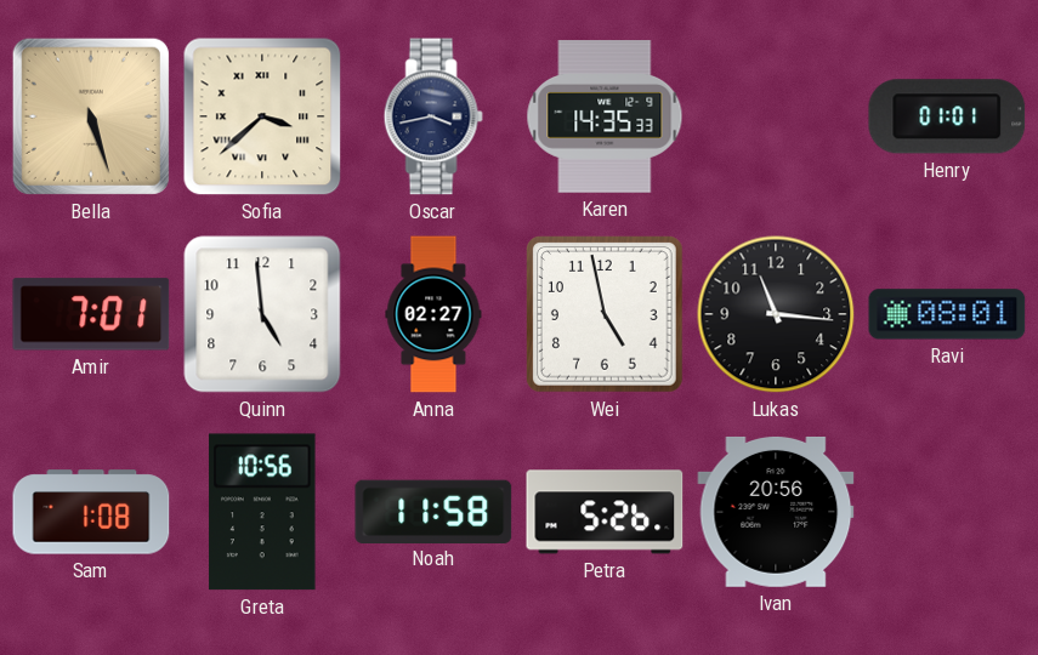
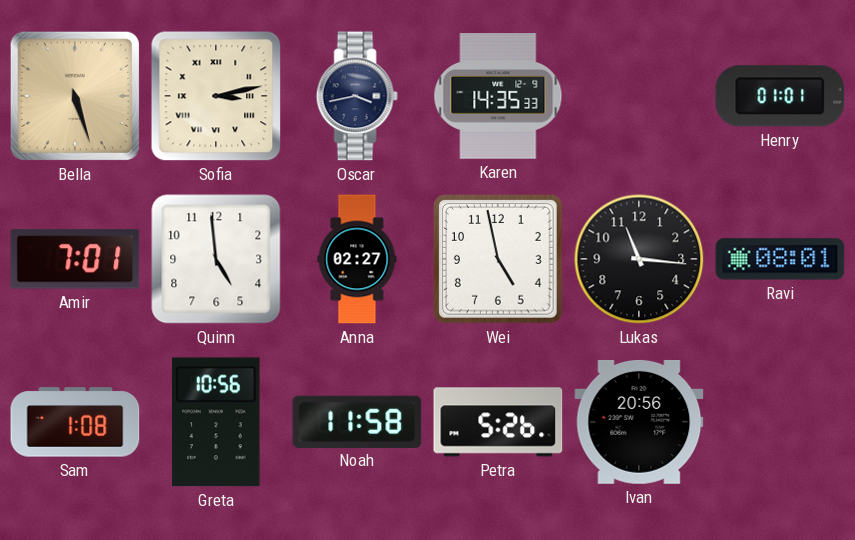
Sofia: 3:38 -> 3:13
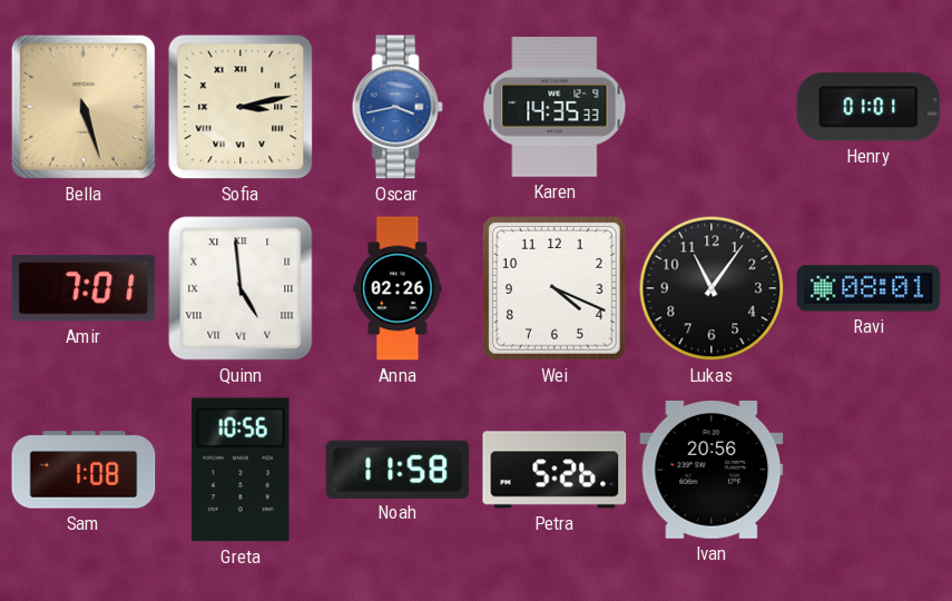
Oscar dial: navy -> blue
Quinn numerals: Arabic -> Roman
Anna: 02:27 -> 02:26
Wei: 4:58 -> 4:19
Lukas: 11:16 -> 11:06
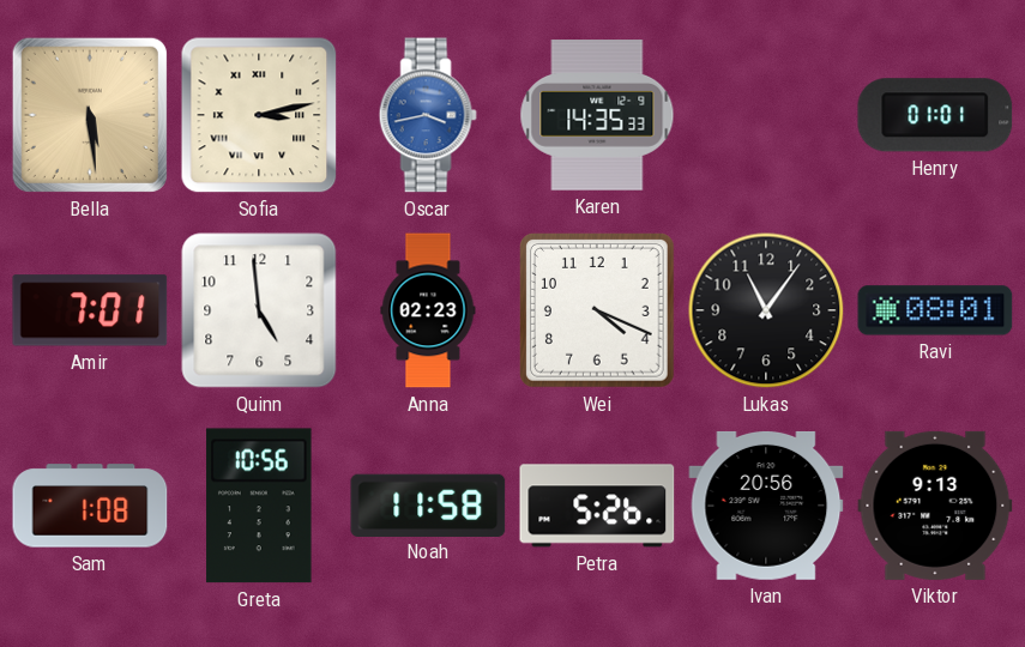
Bella: 5:27 -> 5:29
Quinn numerals: Roman -> Arabic
Anna: 02:26 -> 02:23
Viktor: none -> 9:13
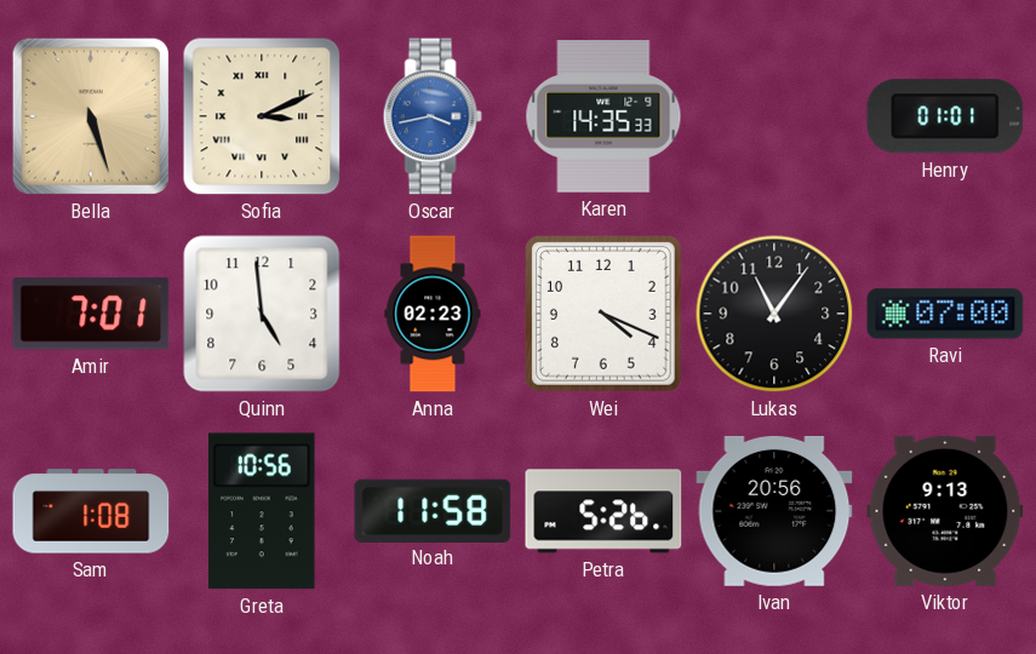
Bella: 5:29 -> 5:27
Sofia: 3:13 -> 3:11
Ravi: 08:01 -> 07:00
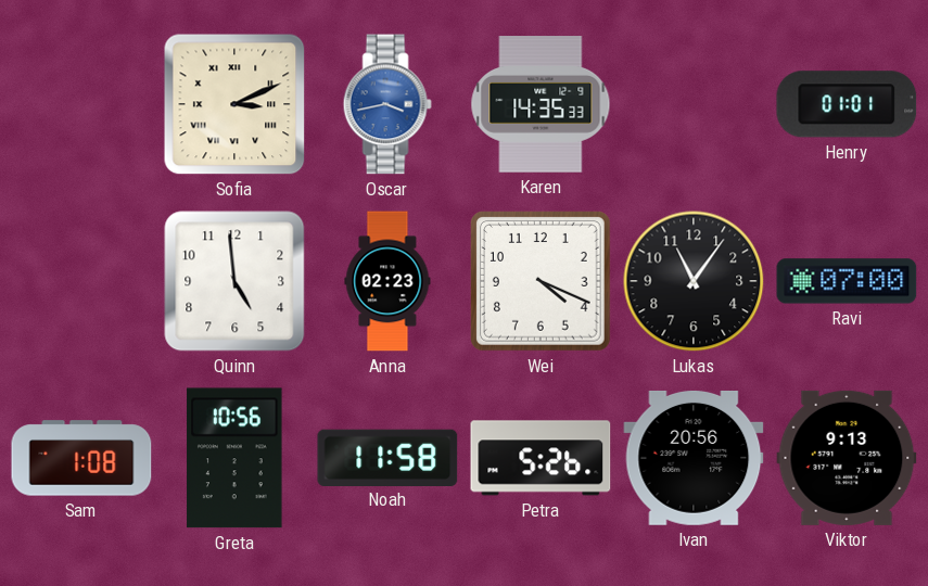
Bella: 5:27 -> none
Amir: 7:01 -> none
